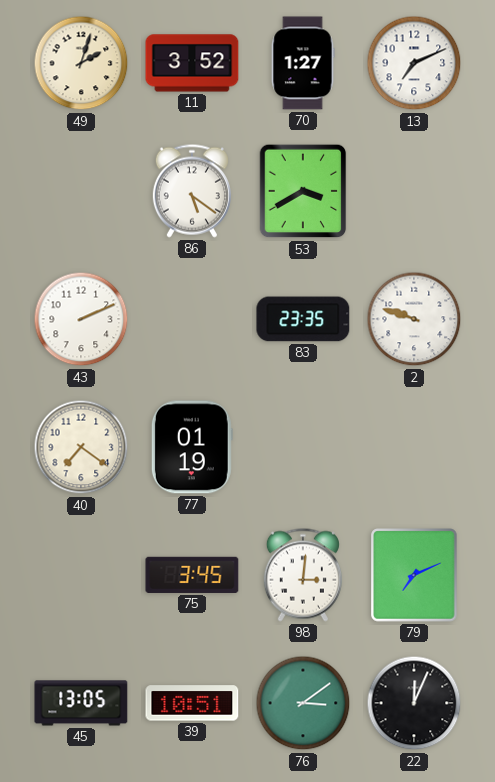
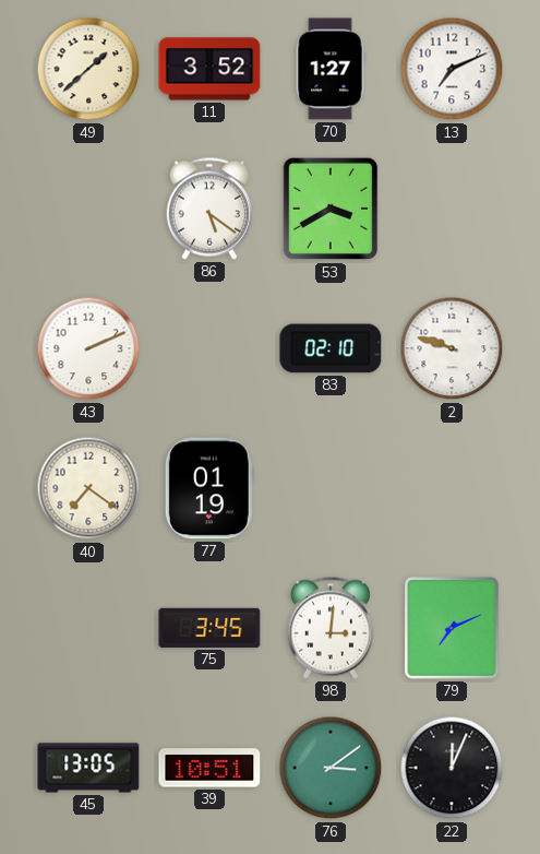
49: 2:03 -> 1:38
83: 23:35 -> 02:10
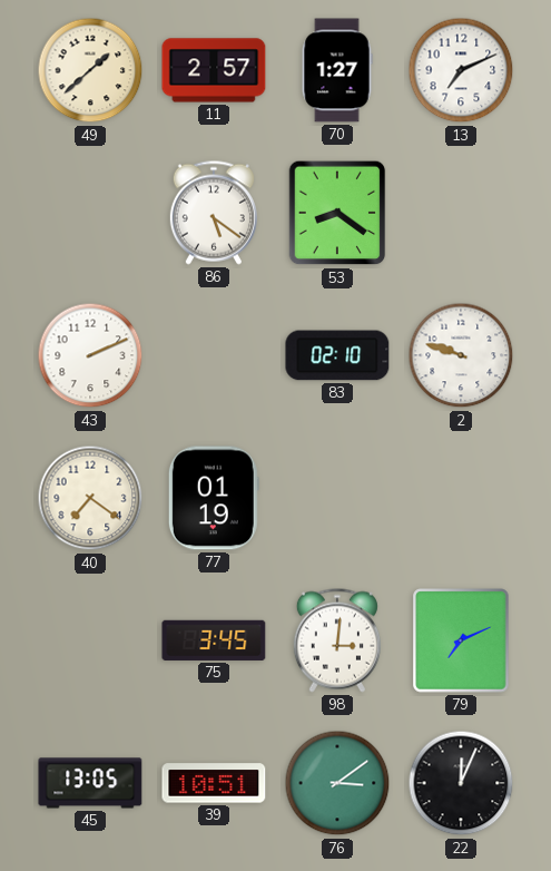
11: 3:52 -> 2:57
53: 3:40 -> 8:21
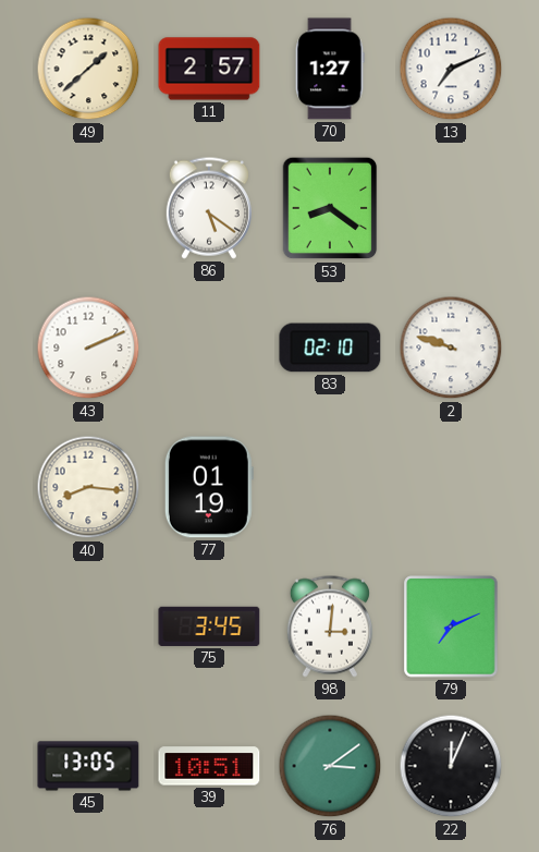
40: 7:21 -> 8:16
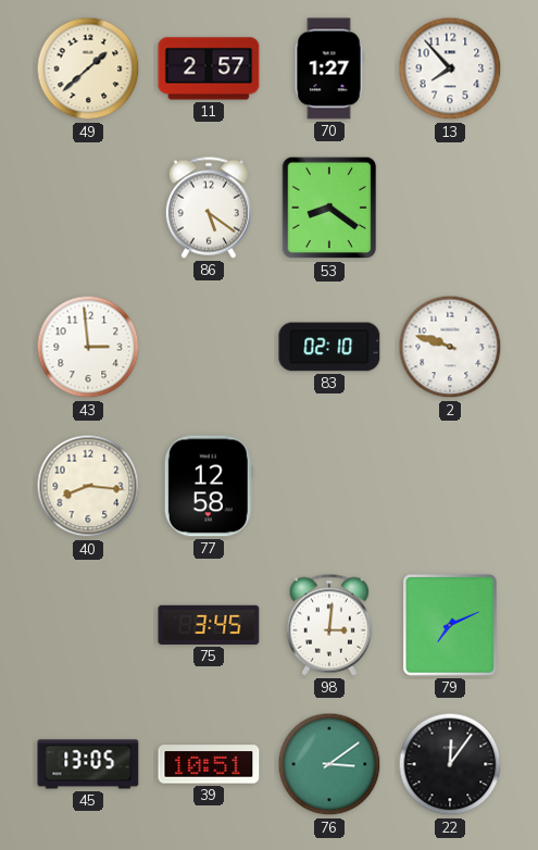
13: 7:11 -> 7:53
43: 2:11 -> 2:59
77: 01:19 -> 12:58
22: 12:04 -> 12:06
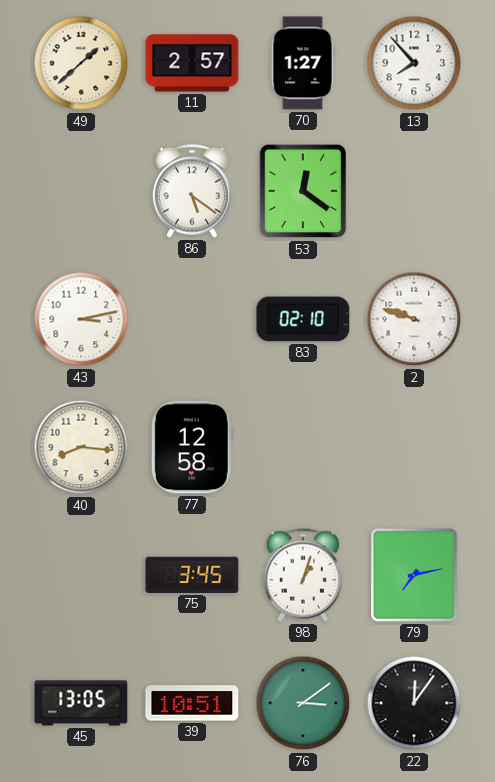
53: 8:21 -> 12:21
43: 2:59 -> 3:13
98: 3:01 -> 1:03
79: 7:11 -> 7:13
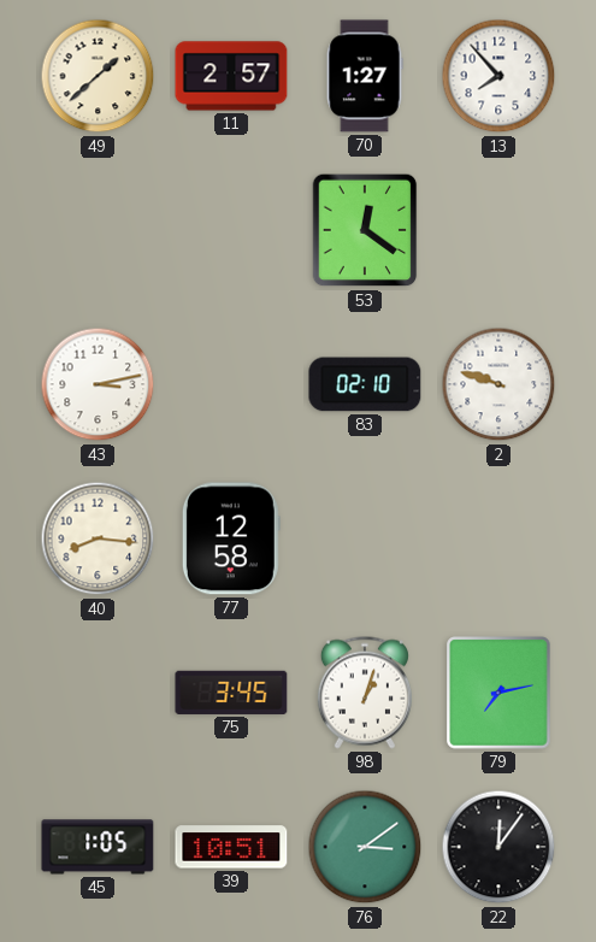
86: 5:21 -> none
45: 13:05 -> 1:05
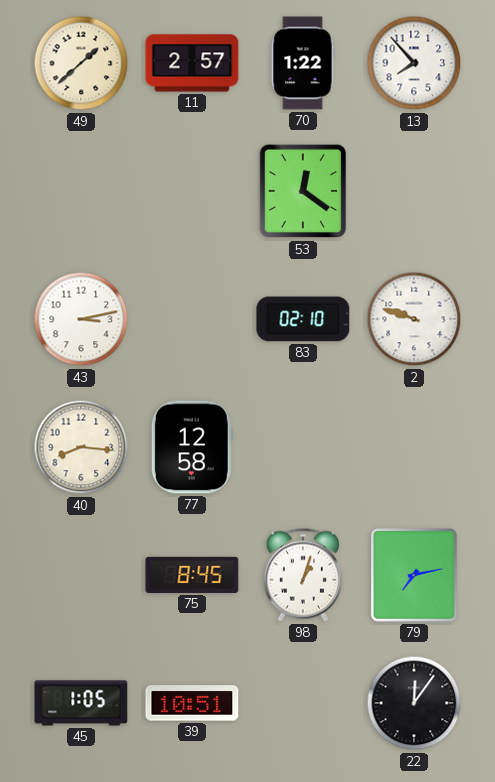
70: 1:27 -> 1:22
75: 3:45 -> 8:45
76: 3:09 -> none
